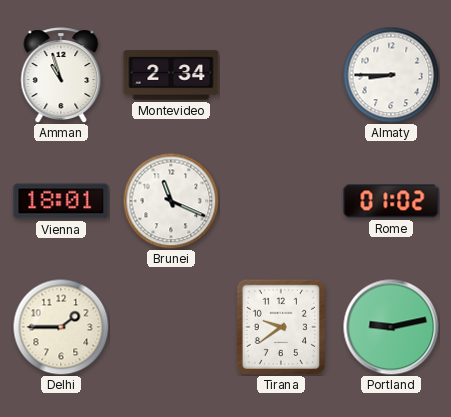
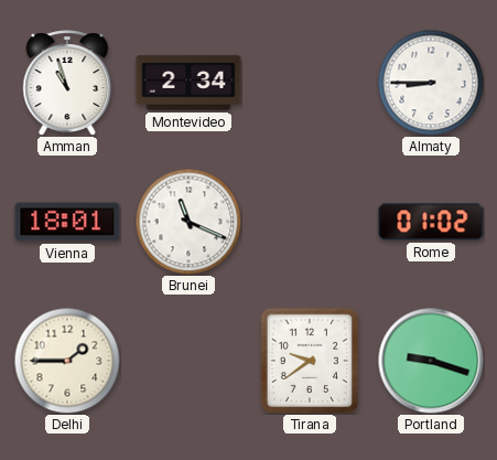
Portland: 9:13 -> 9:18
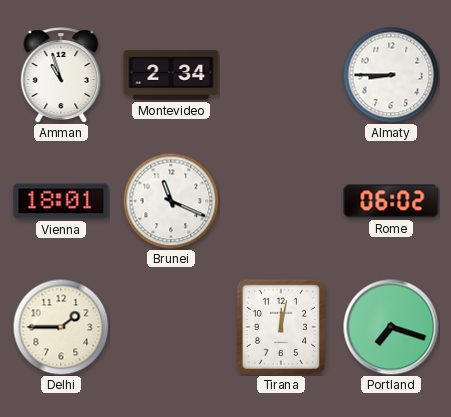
Rome: 01:02 -> 06:02
Tirana: 9:39 -> 12:02
Portland: 9:18 -> 7:18
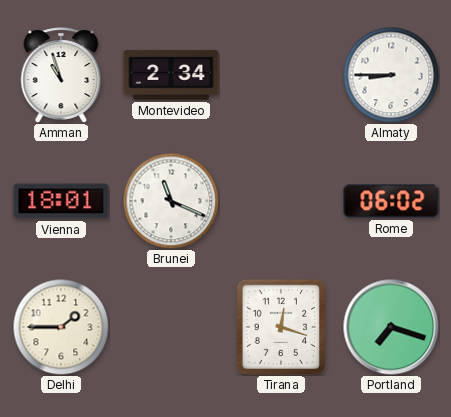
Tirana: 12:02 -> 12:18
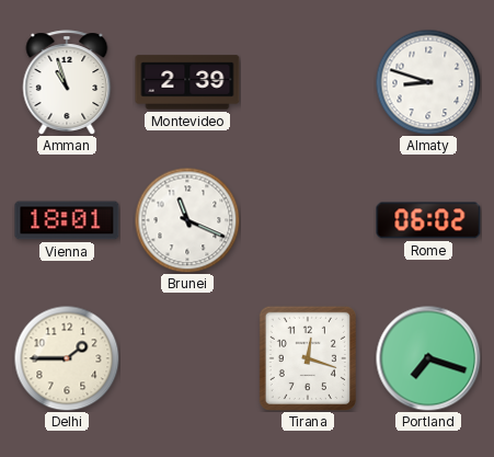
Montevideo: 2:34 -> 2:39
Almaty: 8:45 -> 8:48
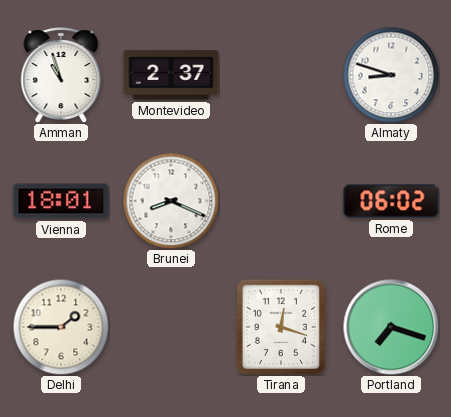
Montevideo: 2:39 -> 2:37
Brunei: 11:19 -> 8:19
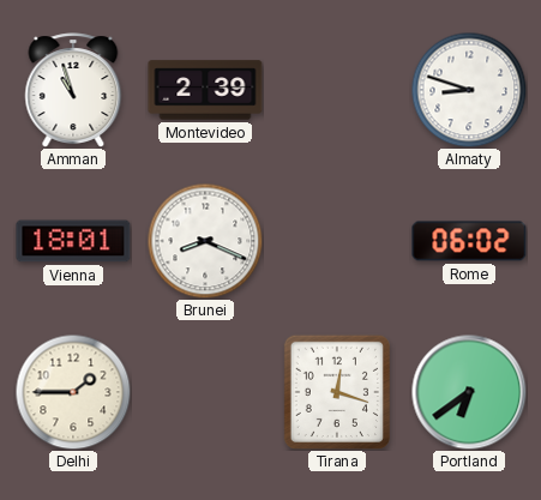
Montevideo: 2:37 -> 2:39
Portland: 7:18 -> 6:39
